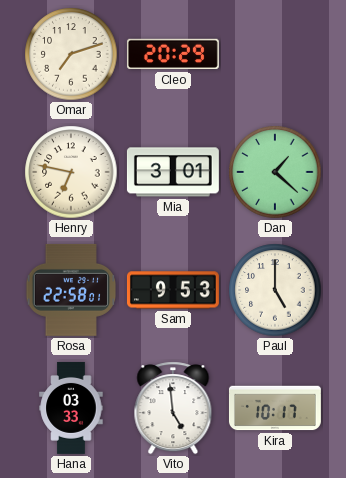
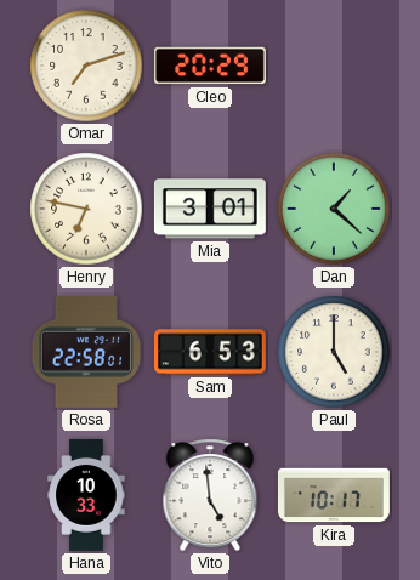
Sam: 9:53 -> 6:53
Hana: 03:33 -> 10:33
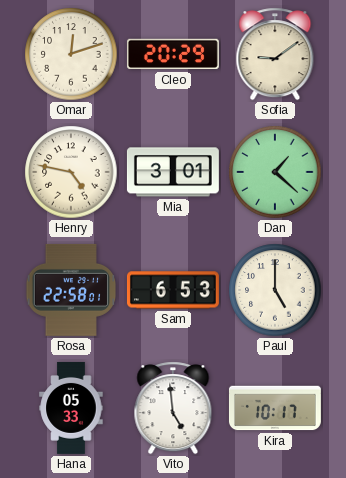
Omar: 7:12 -> 12:12
Sofia: none -> 9:09
Henry: 6:47 -> 4:47
Hana: 10:33 -> 05:33
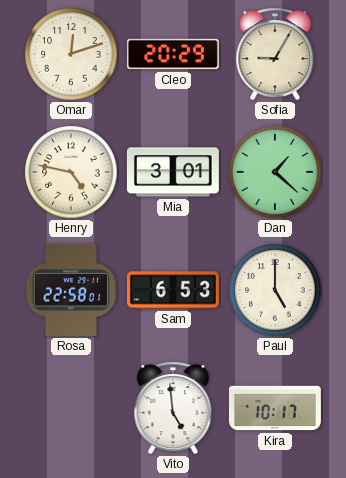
Sofia: 9:09 -> 9:05
Hana: 05:33 -> none
